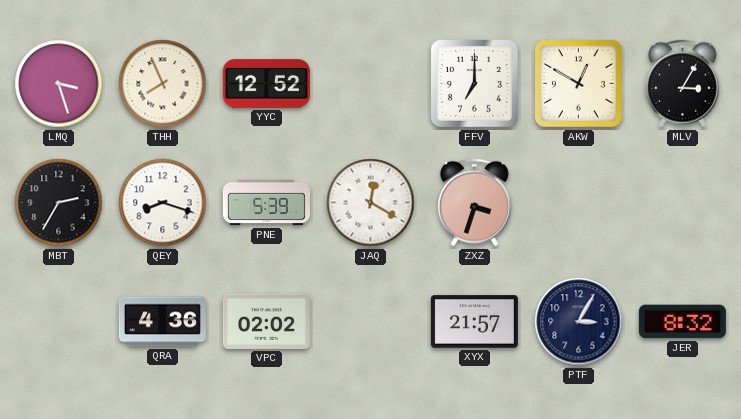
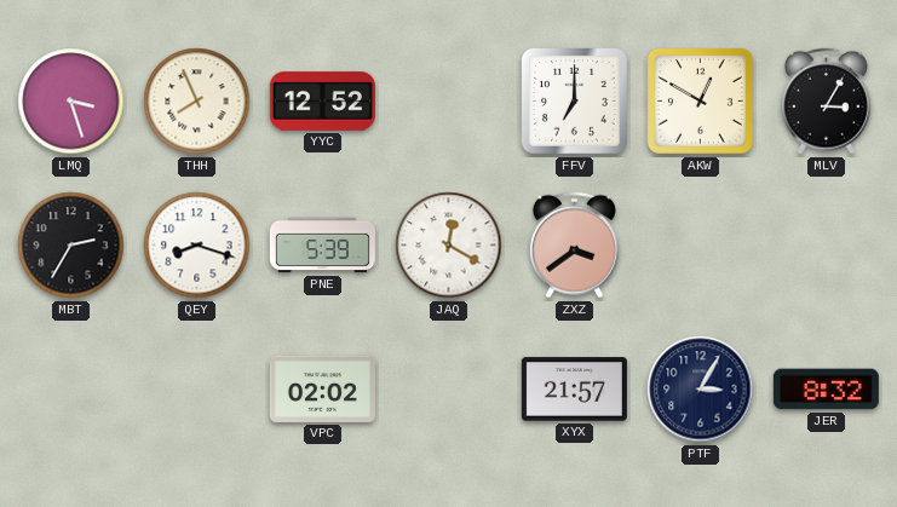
ZXZ: 3:33 -> 3:39
QRA: 4:36 -> none
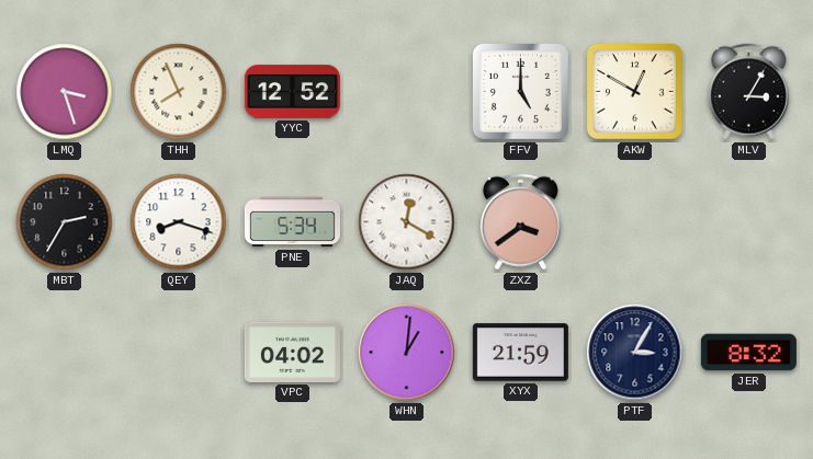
FFV: 7:00 -> 5:00
PNE: 5:39 -> 5:34
VPC: 02:02 -> 04:02
WHN: none -> 1:01
XYX: 21:57 -> 21:59
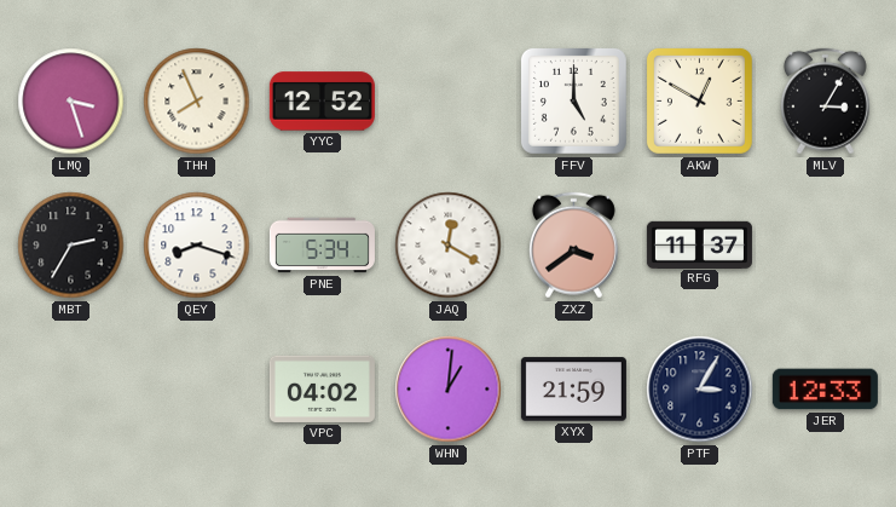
RFG: none -> 11:37
JER: 8:32 -> 12:33
